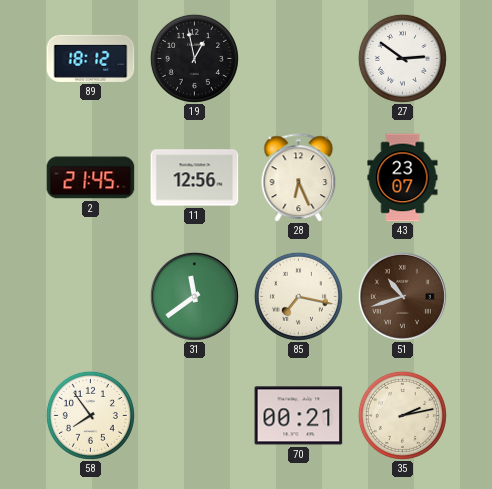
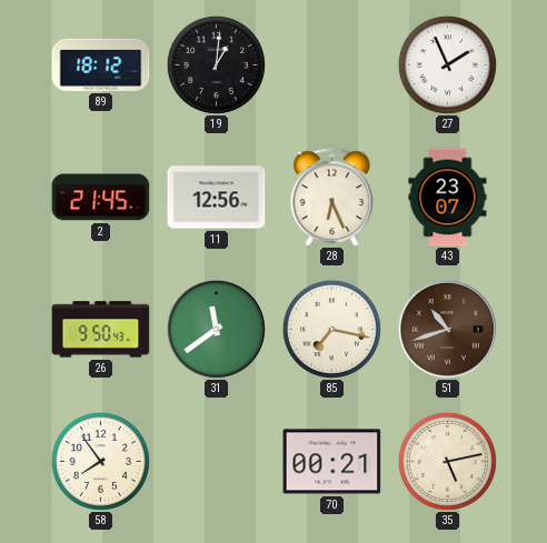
19: 12:58 -> 1:01
27: 2:51 -> 1:56
26: none -> 9:50
35: 2:13 -> 5:13
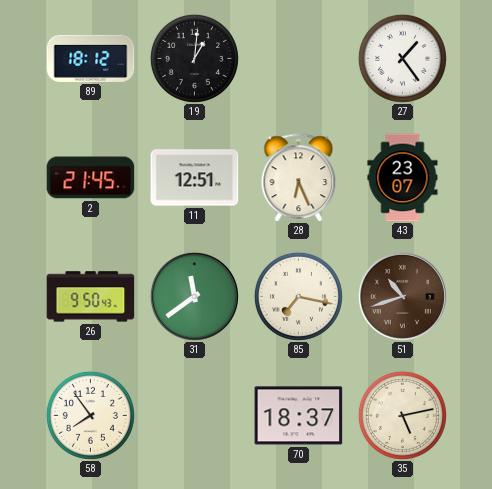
27: 1:56 -> 1:24
11: 12:56 -> 12:51
70: 00:21 -> 18:37
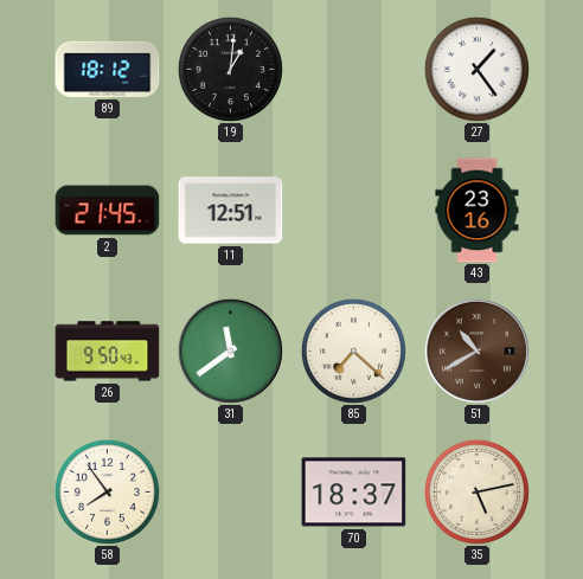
28: 6:26 -> none
43: 23:07 -> 23:16
85: 7:17 -> 7:22
51: 10:42 -> 10:40
